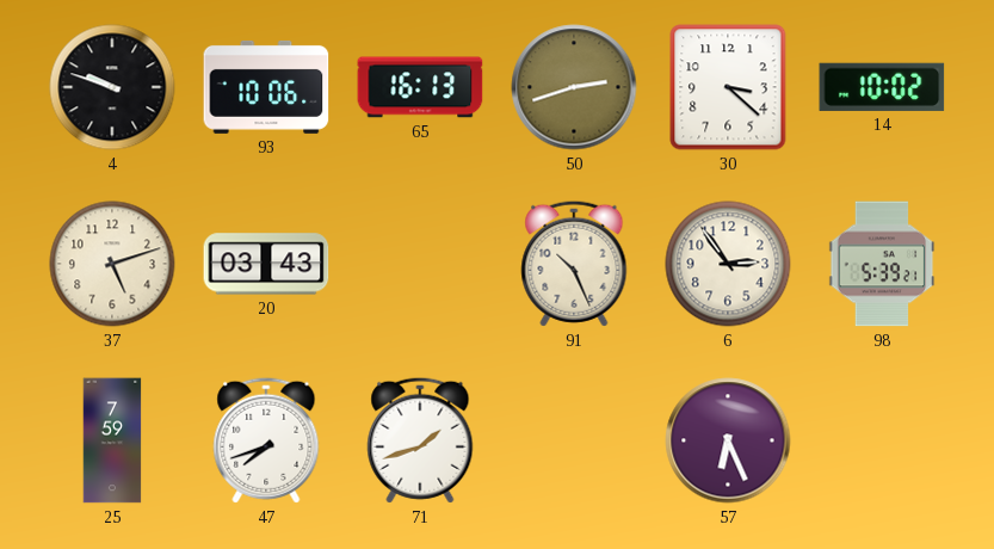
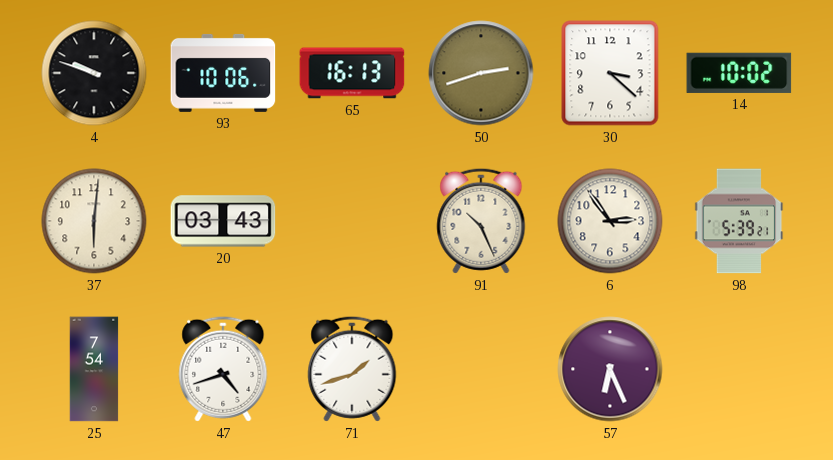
37: 5:12 -> 6:01
25: 7:59 -> 7:54
47: 7:42 -> 4:42
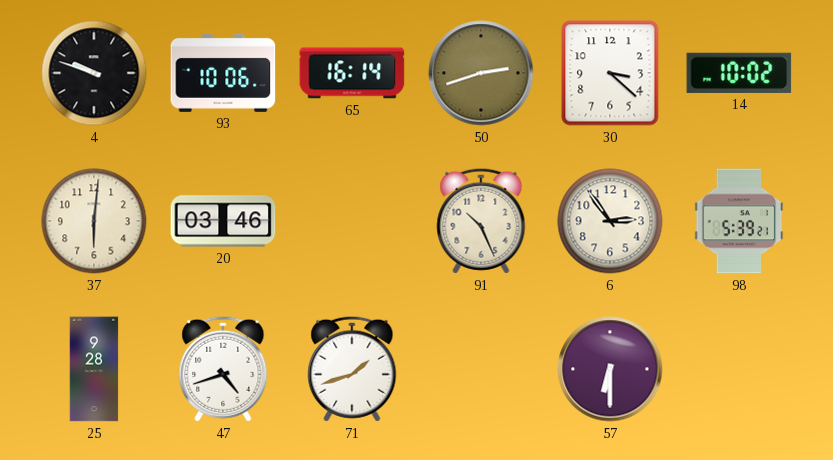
65: 16:13 -> 16:14
20: 03:43 -> 03:46
25: 7:54 -> 9:28
57: 6:26 -> 6:30
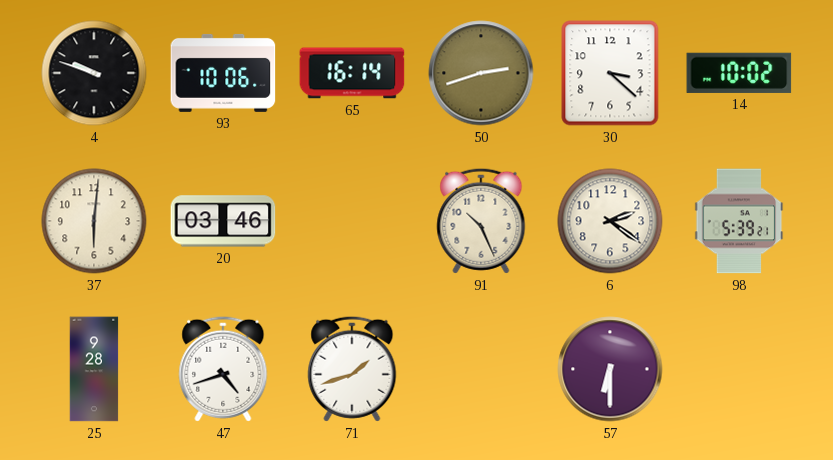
6: 2:54 -> 2:21
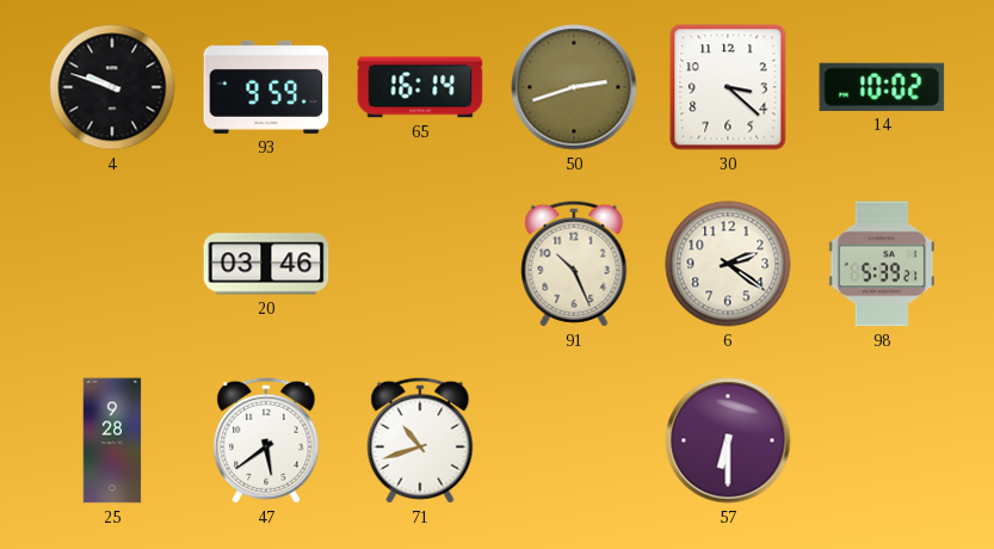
93: 10:06 -> 9:59
37: 6:01 -> none
47: 4:42 -> 5:39
71: 1:42 -> 10:42
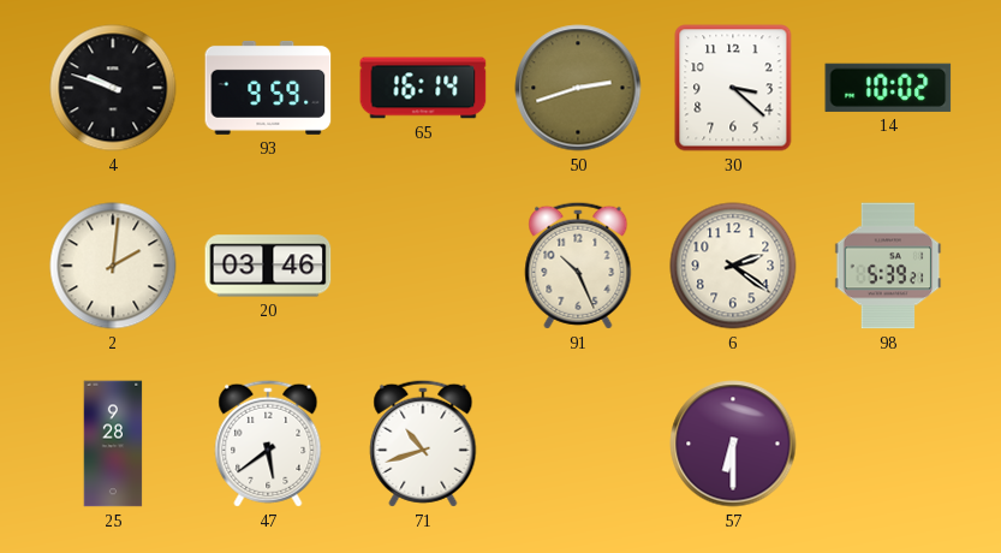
2: none -> 2:01
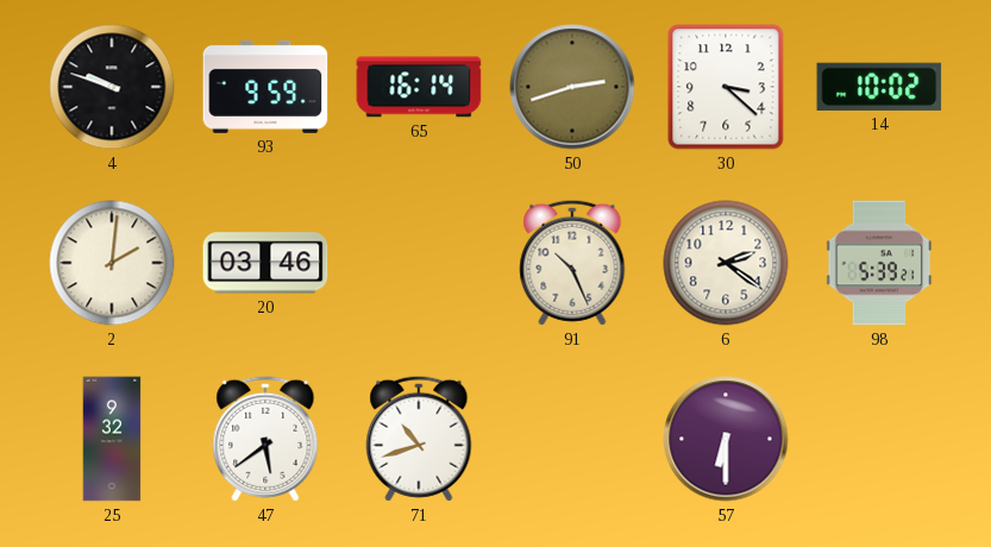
25: 9:28 -> 9:32
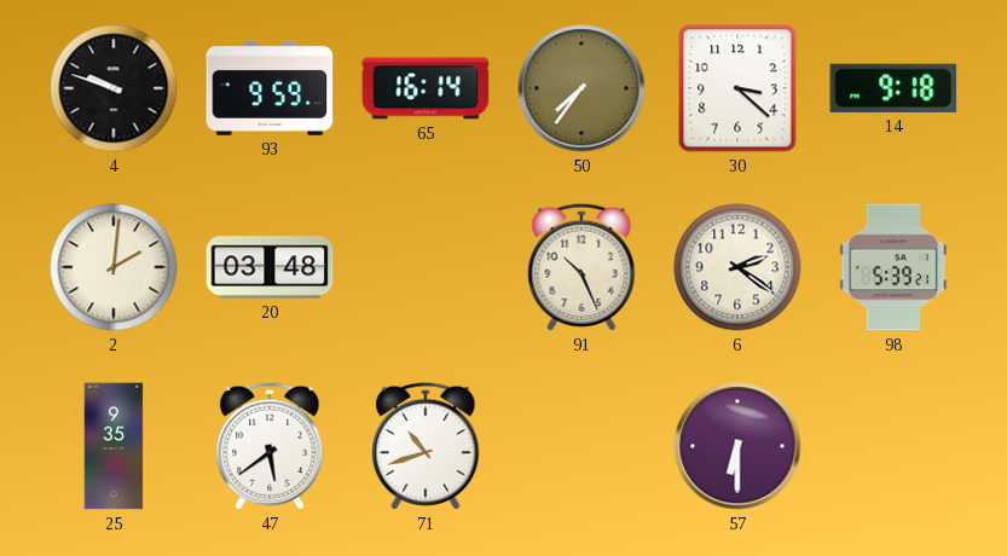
50: 2:42 -> 7:36
14: 10:02 -> 9:18
20: 03:46 -> 03:48
25: 9:32 -> 9:35
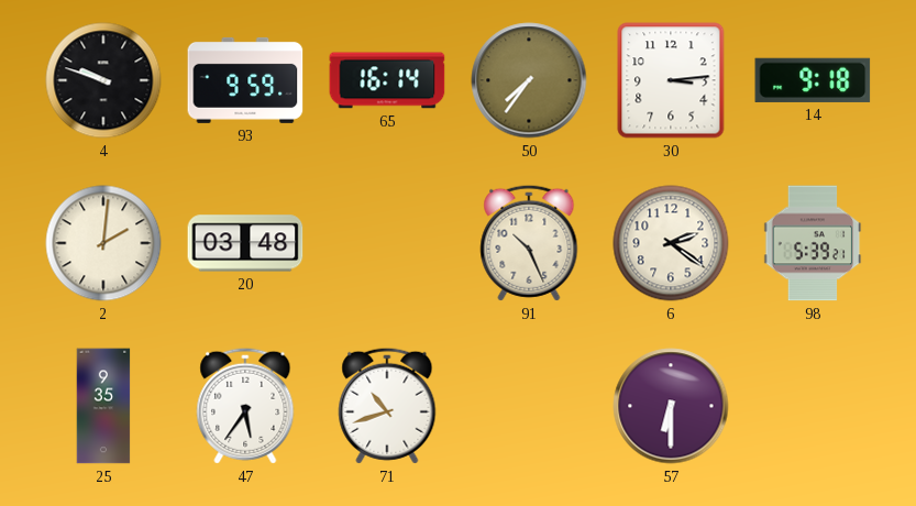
30: 3:22 -> 3:14
47: 5:39 -> 5:36
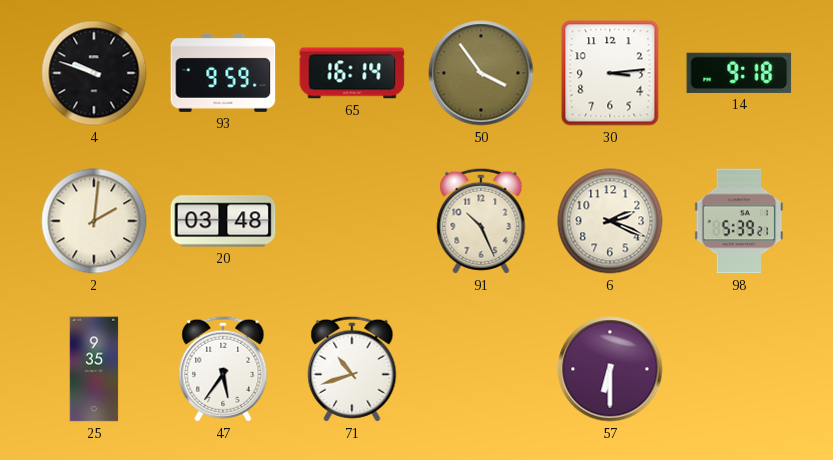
50: 7:36 -> 3:54
6: 2:21 -> 2:19
